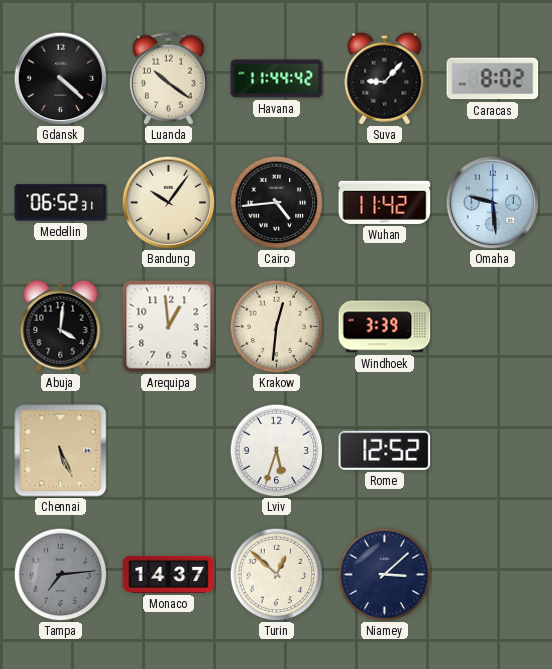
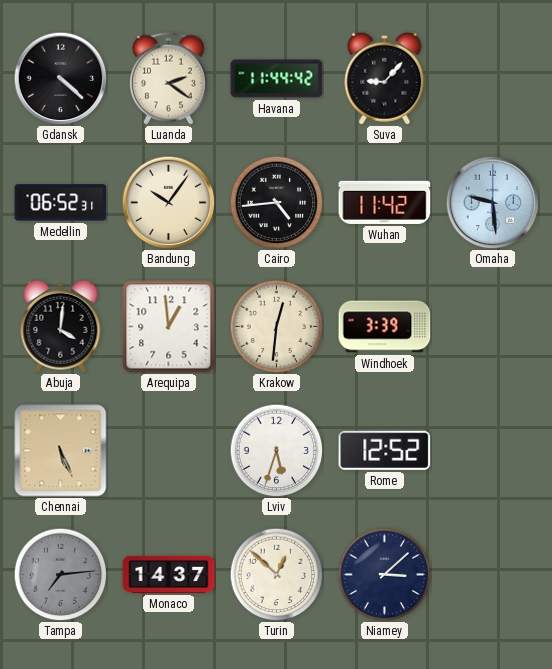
Luanda: 10:21 -> 2:21
Caracas: 8:02 -> none
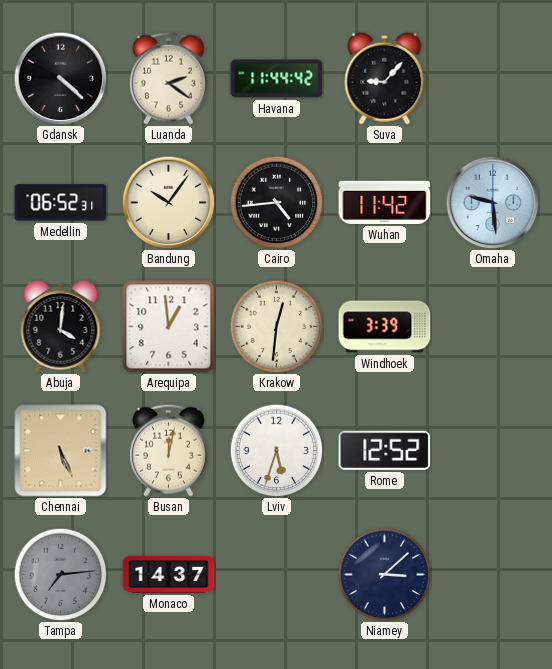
Busan: none -> 12:02
Turin: 12:52 -> none
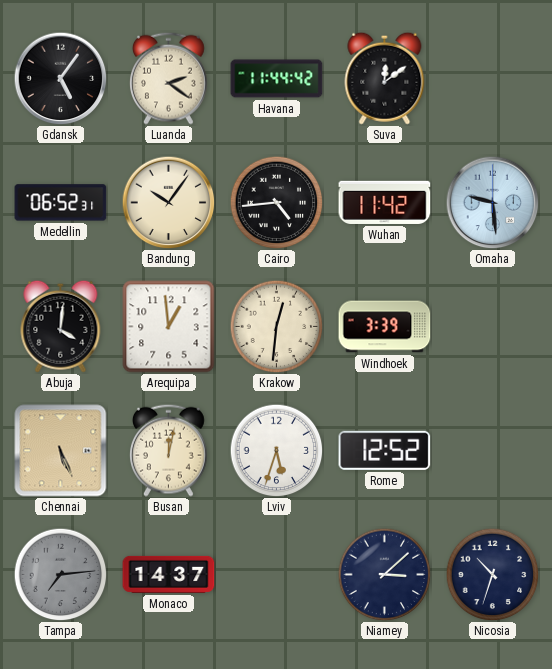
Gdansk: 4:22 -> 5:06
Suva: 9:07 -> 12:09
Nicosia: none -> 10:33
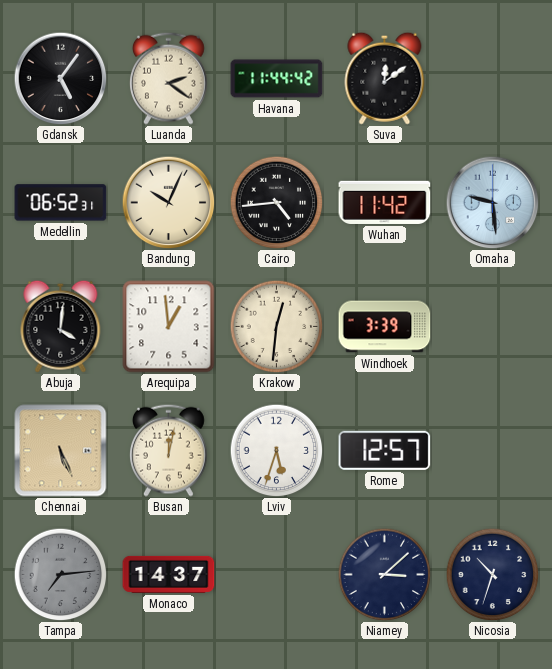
Bandung: 10:06 -> 10:04
Rome: 12:52 -> 12:57
